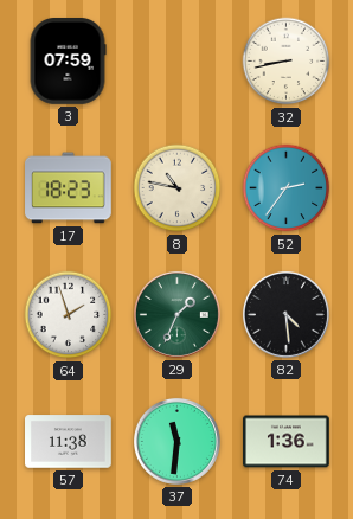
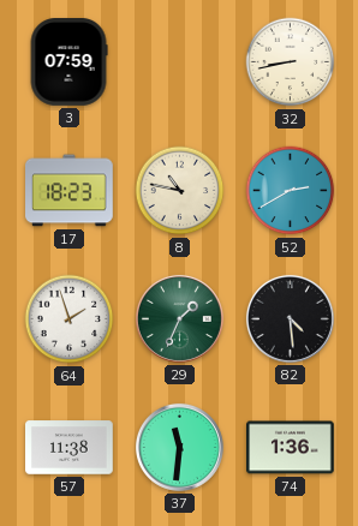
52: 2:36 -> 2:40
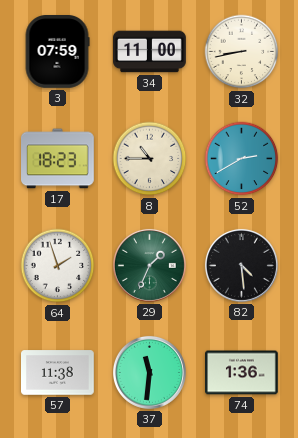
34: none -> 11:00
8: 10:47 -> 10:45
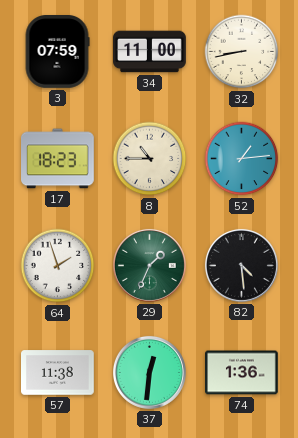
52: 2:40 -> 1:14
37: 11:31 -> 12:31
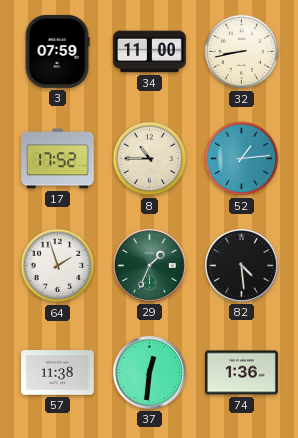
17: 18:23 -> 17:52
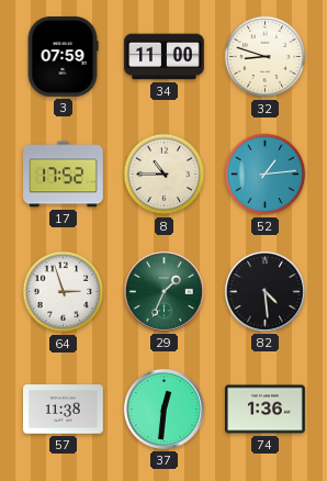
32: 8:43 -> 8:48
64: 1:57 -> 2:57
